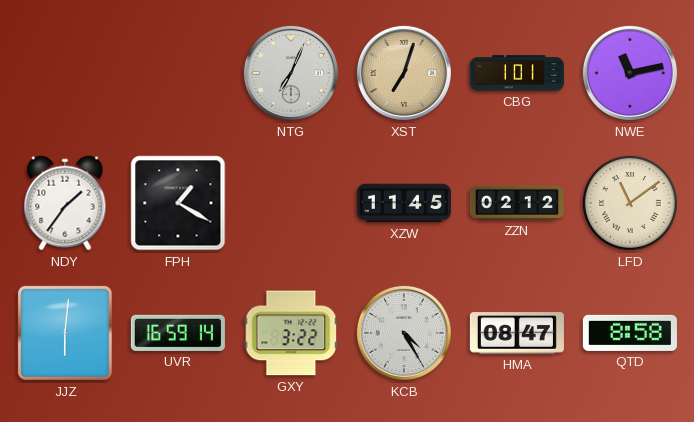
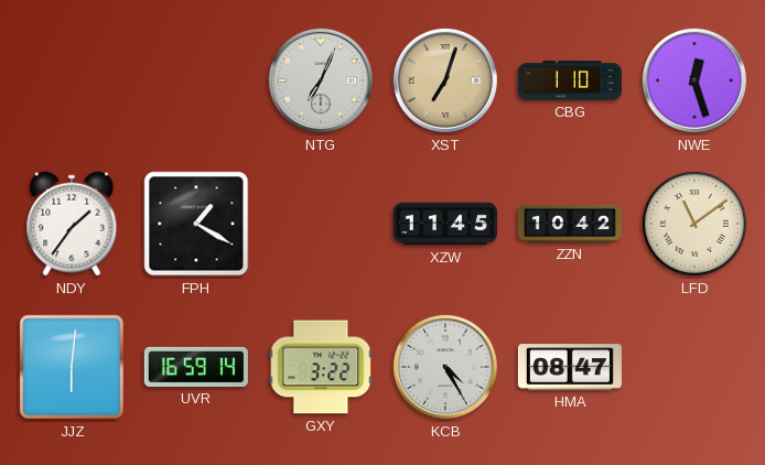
CBG: 1:01 -> 1:10
NWE: 11:13 -> 12:27
ZZN: 02:12 -> 10:42
QTD: 8:58 -> none
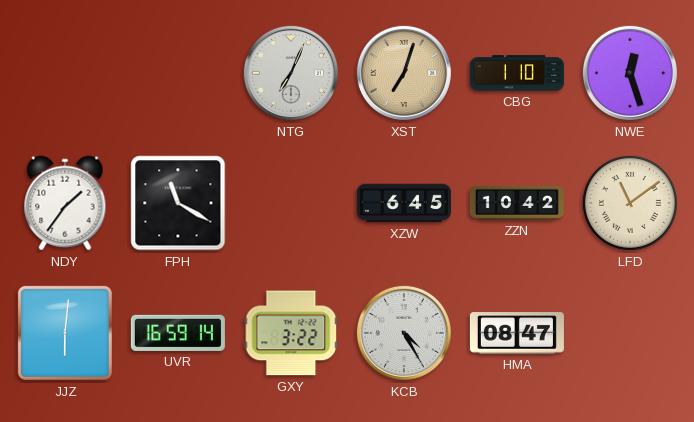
FPH: 1:20 -> 11:20
XZW: 11:45 -> 6:45
